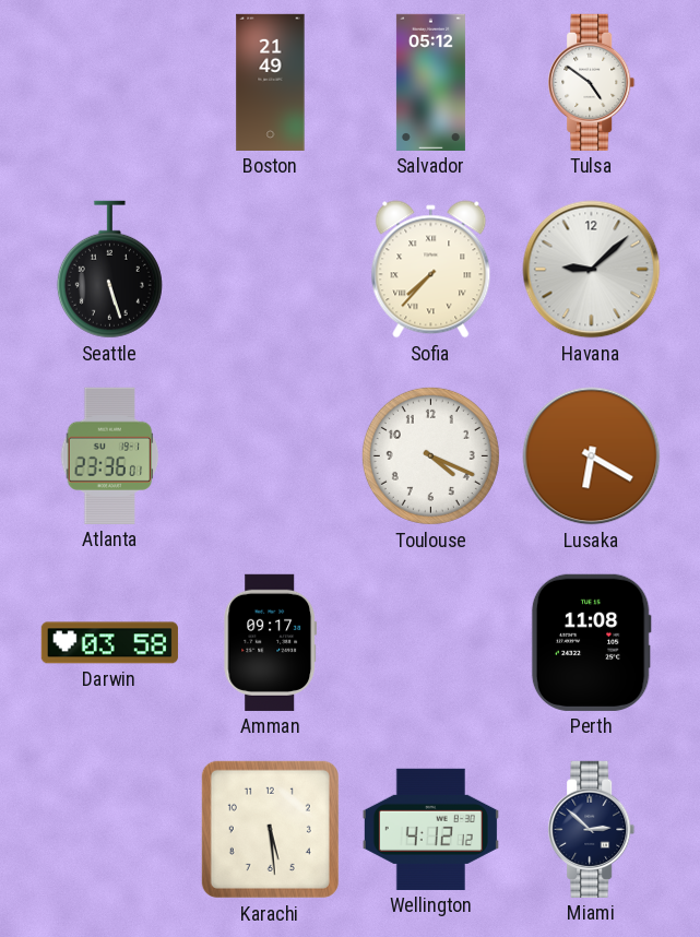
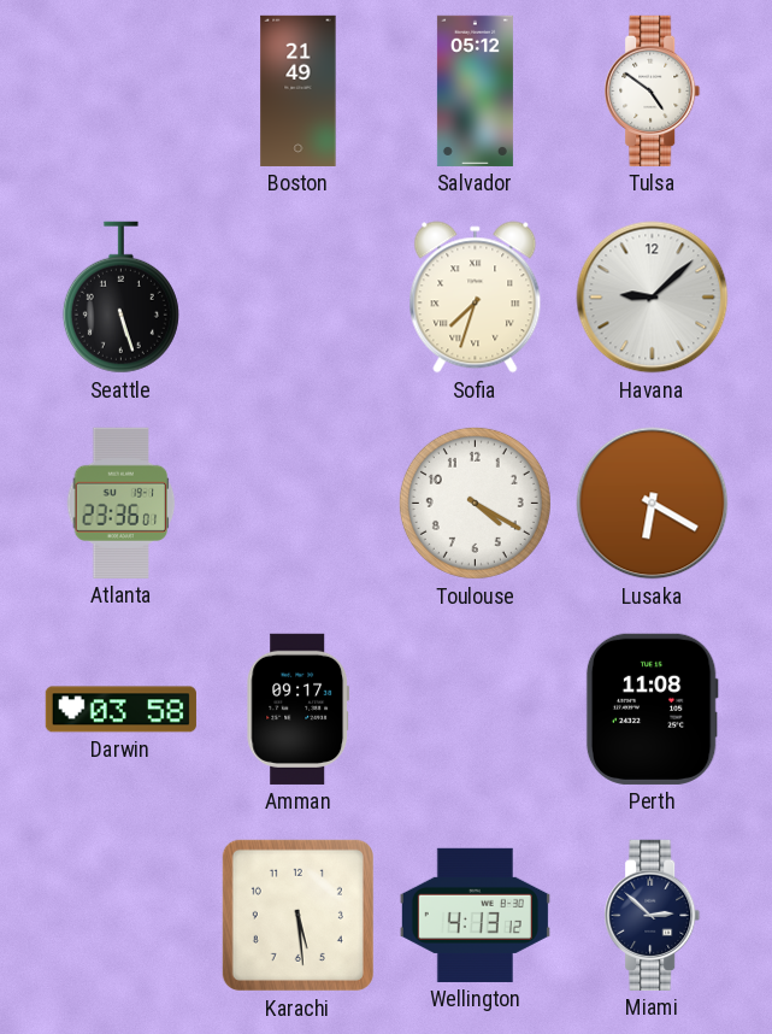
Sofia: 7:37 -> 7:33
Toulouse: 4:19 -> 4:20
Wellington: 4:12 -> 4:13
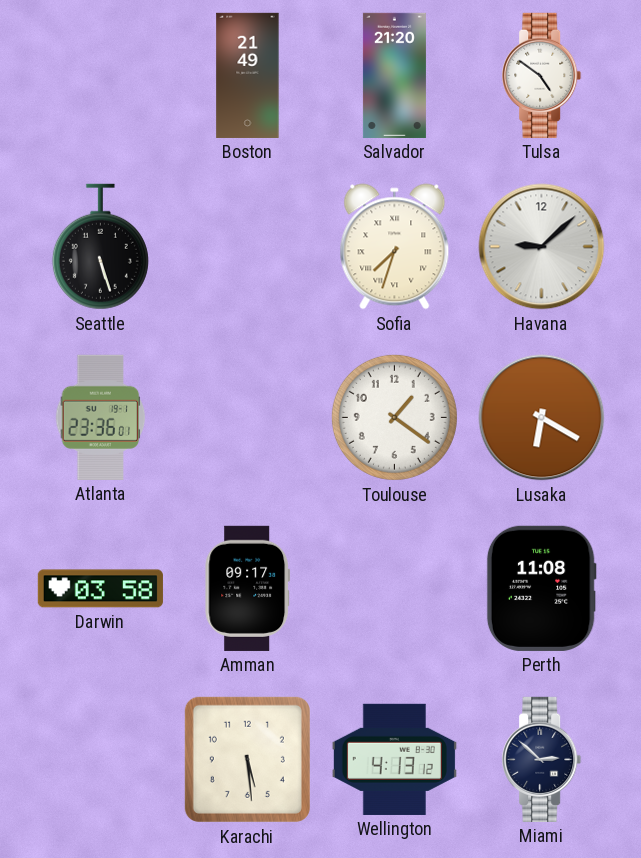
Salvador: 05:12 -> 21:20
Toulouse: 4:20 -> 1:21
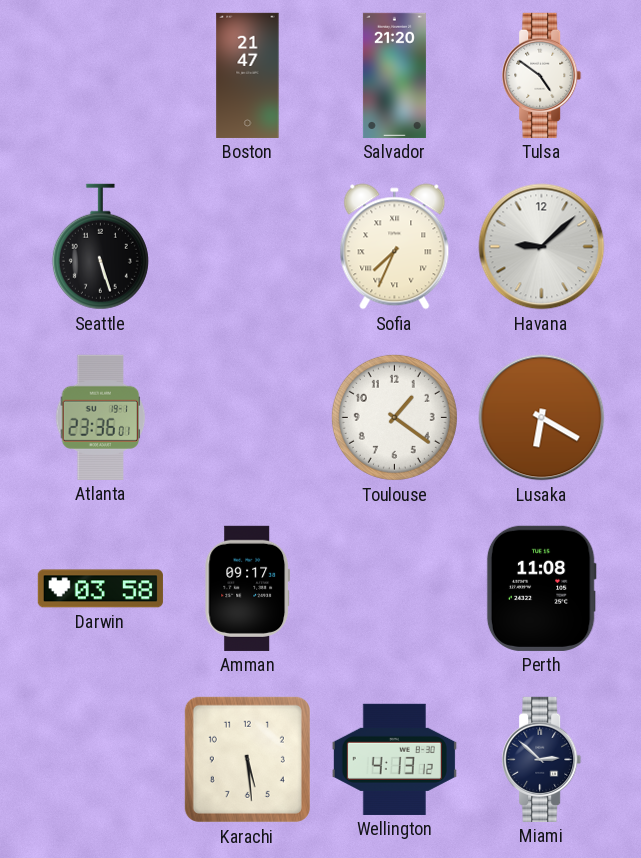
Boston: 21:49 -> 21:47
Sofia: 7:33 -> 7:34
